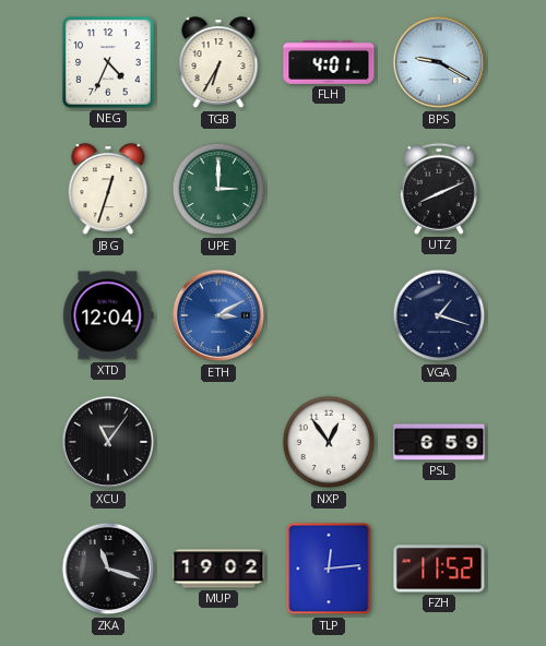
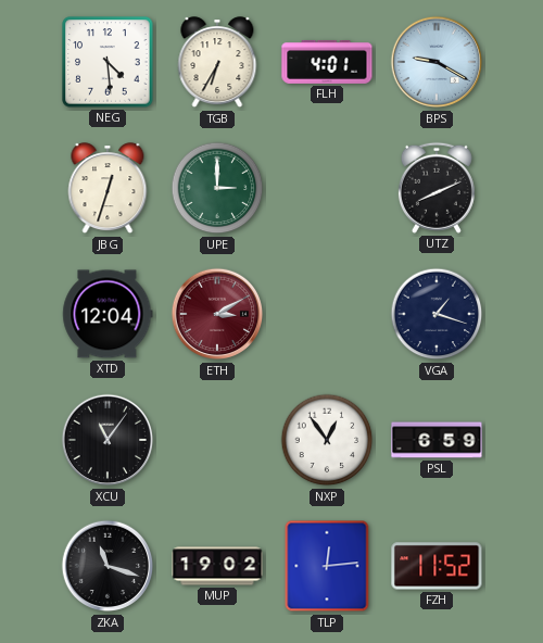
NEG: 4:34 -> 4:29
ETH dial: blue -> burgundy
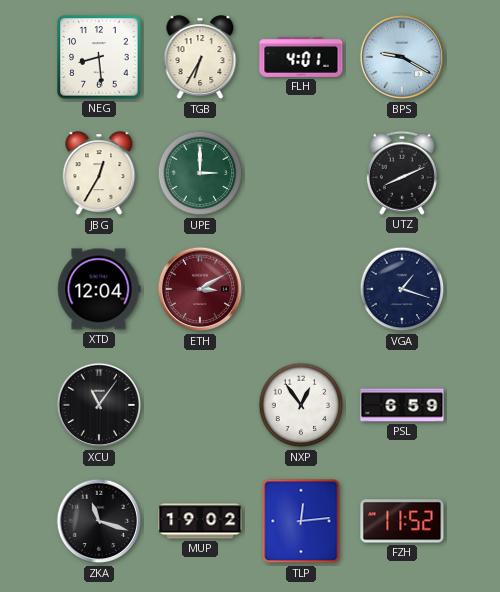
NEG: 4:29 -> 8:29
JBG: 12:33 -> 12:35
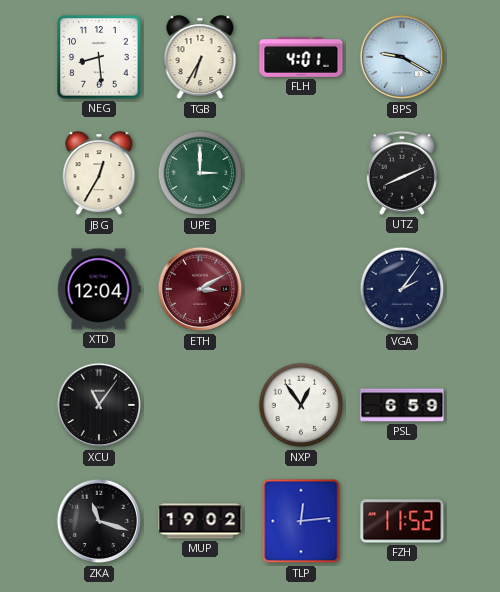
VGA: 1:18 -> 2:06
